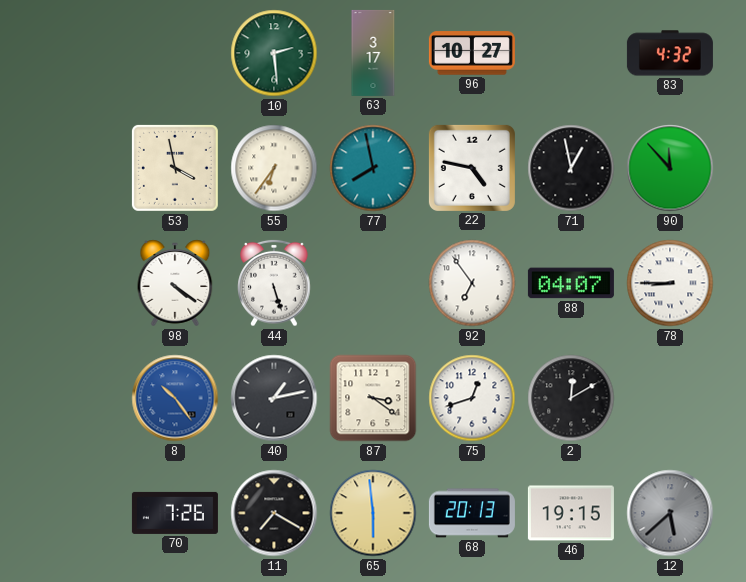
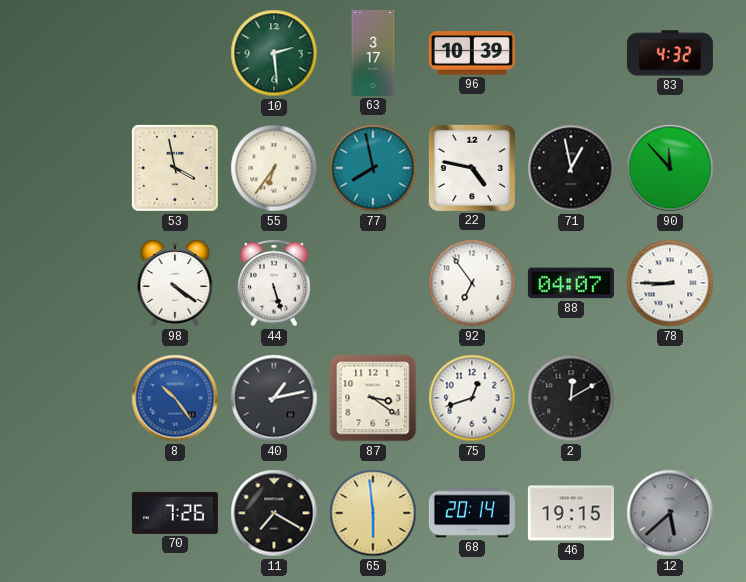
96: 10:27 -> 10:39
68: 20:13 -> 20:14
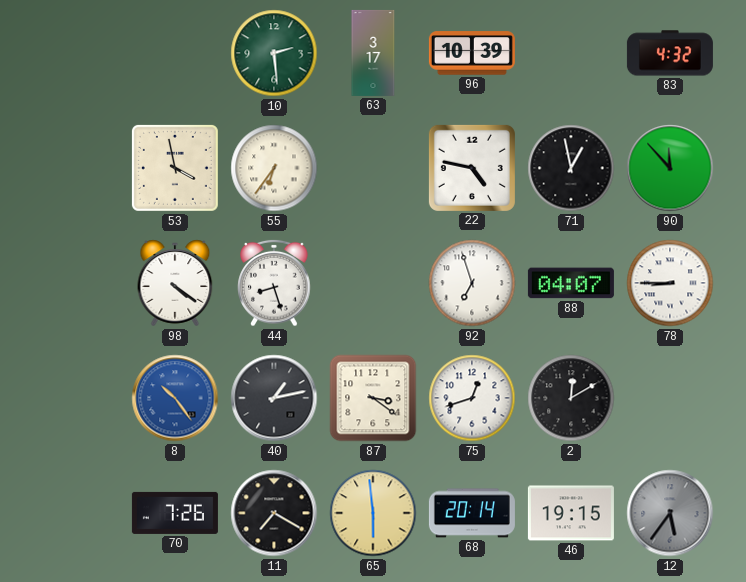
77: 7:58 -> none
44: 5:27 -> 8:27
92: 6:54 -> 6:57
12: 5:38 -> 5:36
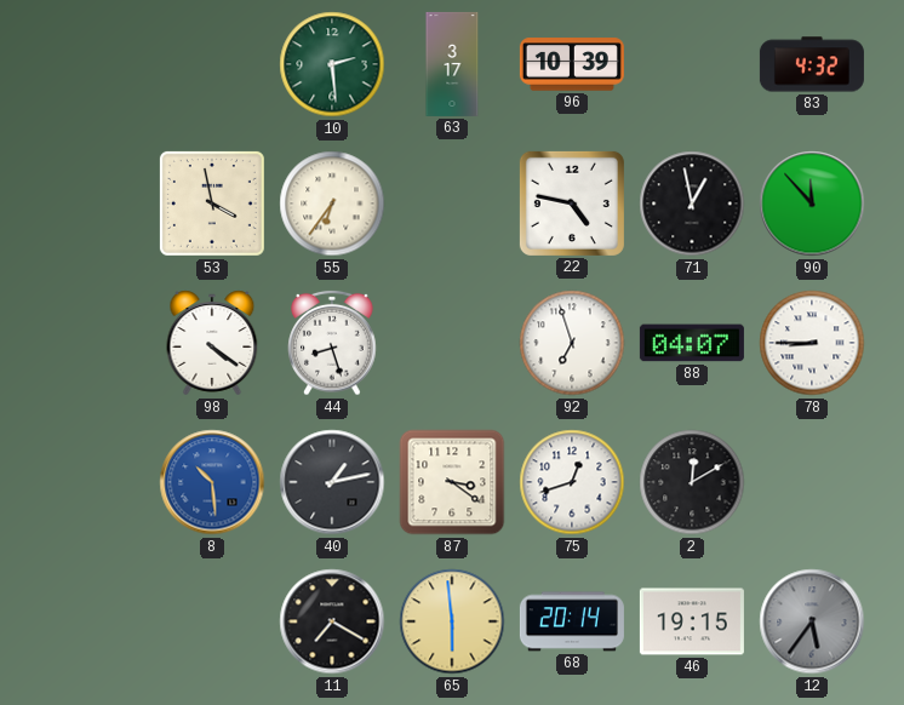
8: 10:24 -> 10:29
70: 7:26 -> none
